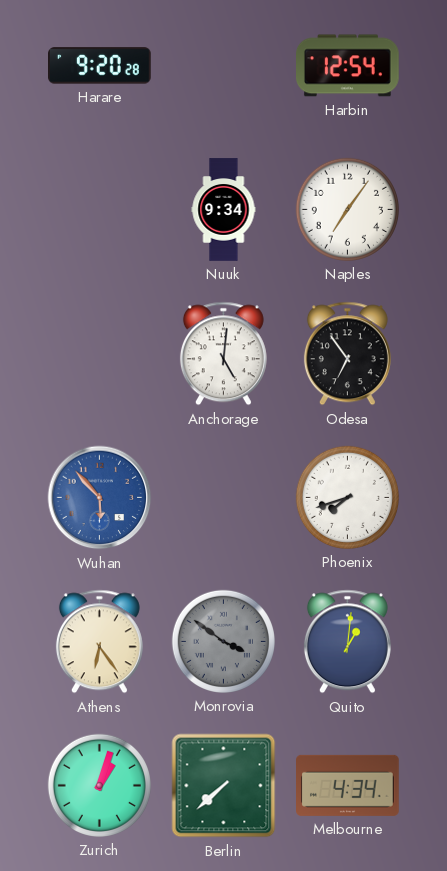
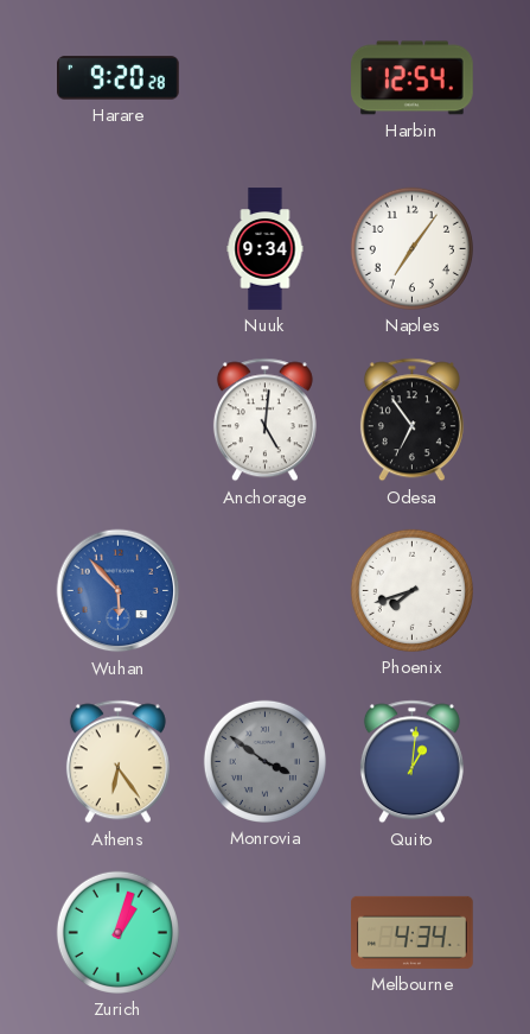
Berlin: 7:38 -> none
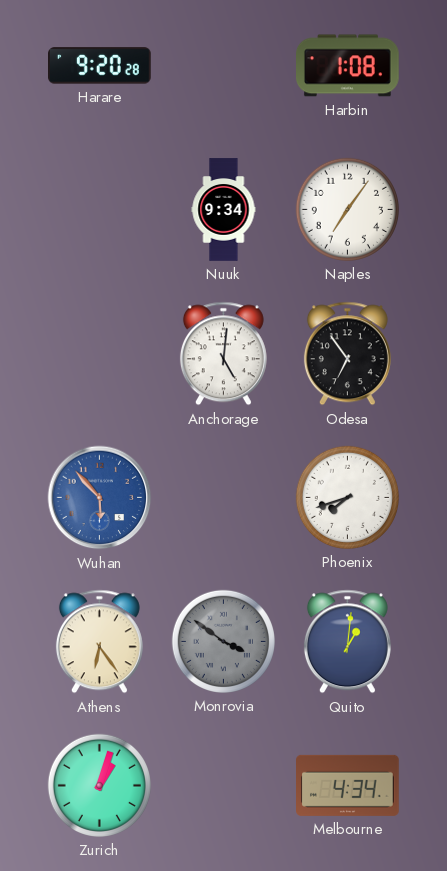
Harbin: 12:54 -> 1:08
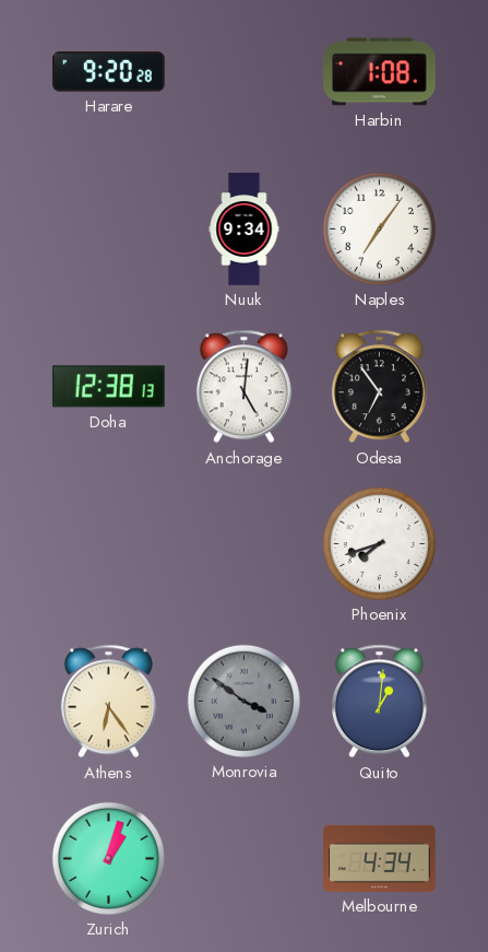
Doha: none -> 12:38
Wuhan: 5:53 -> none
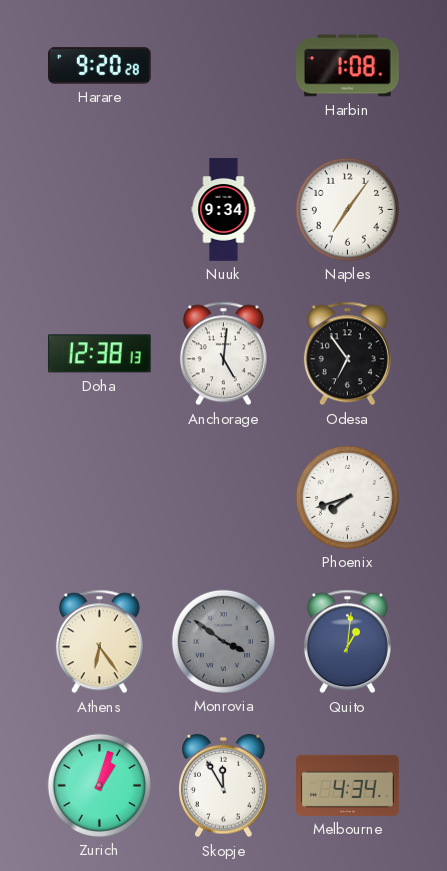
Skopje: none -> 11:55
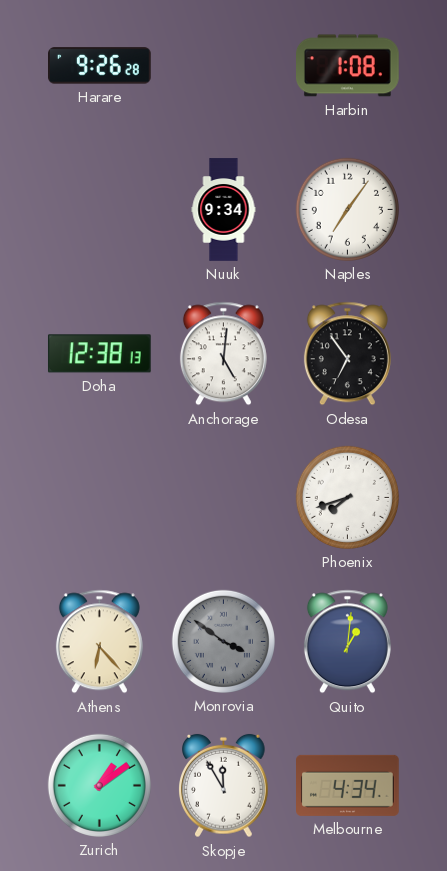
Harare: 9:20 -> 9:26
Athens: 6:24 -> 6:23
Zurich: 1:03 -> 1:09
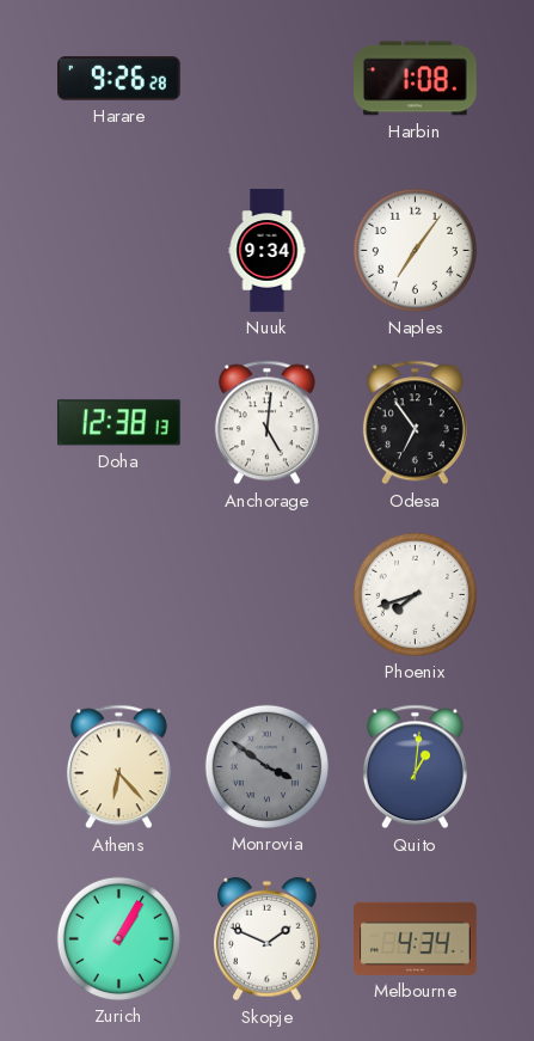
Zurich: 1:09 -> 1:05
Skopje: 11:55 -> 1:49
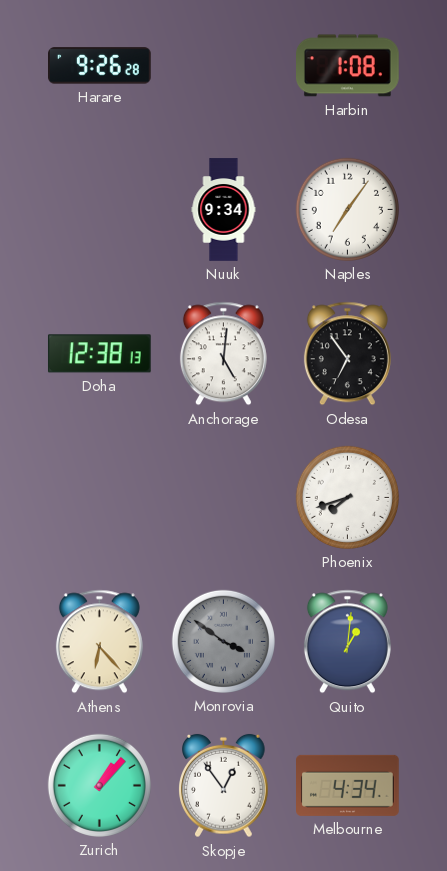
Zurich: 1:05 -> 1:07
Skopje: 1:49 -> 12:54
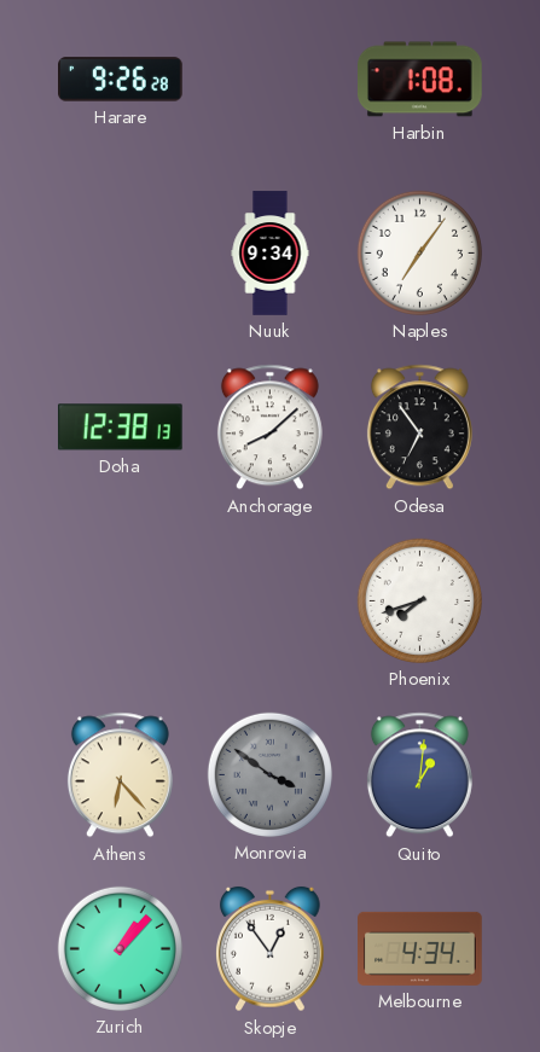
Anchorage: 5:01 -> 8:08
